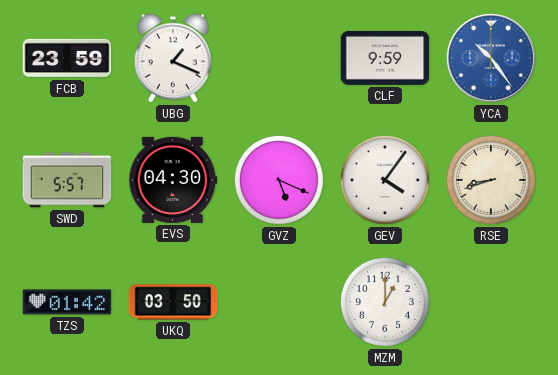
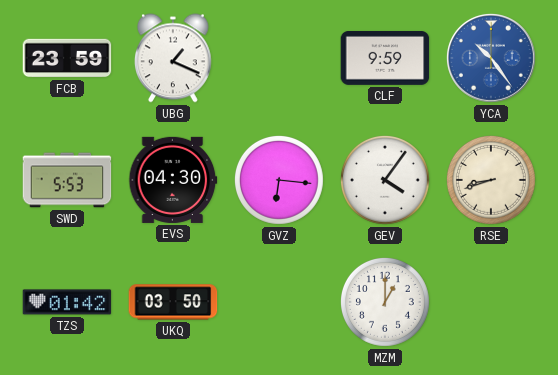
SWD: 5:57 -> 5:53
GVZ: 5:19 -> 6:16
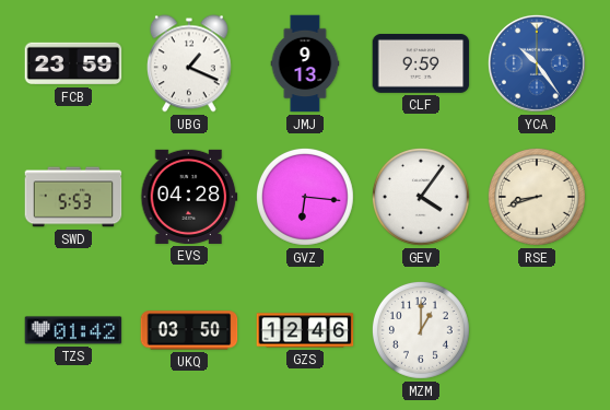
JMJ: none -> 9:13
EVS: 04:30 -> 04:28
GZS: none -> 12:46
